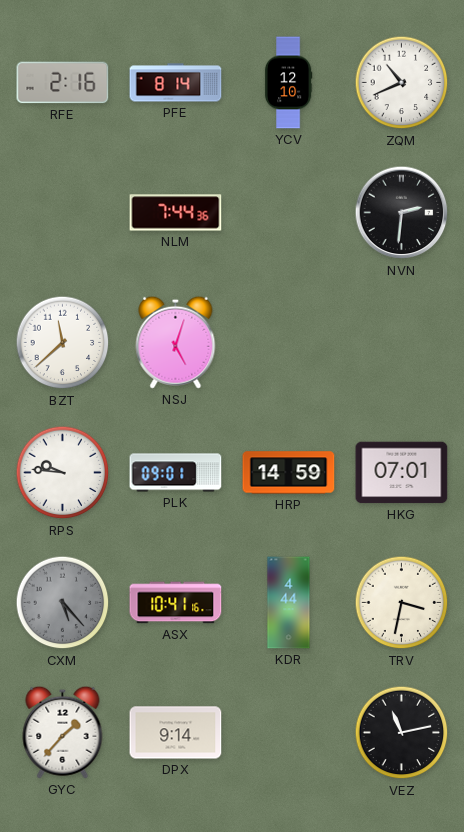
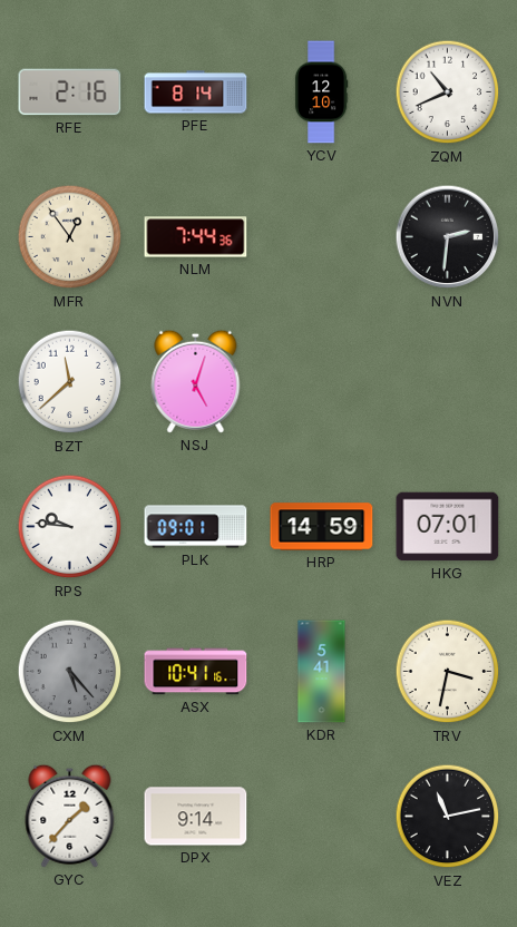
MFR: none -> 12:54
KDR: 4:44 -> 5:41
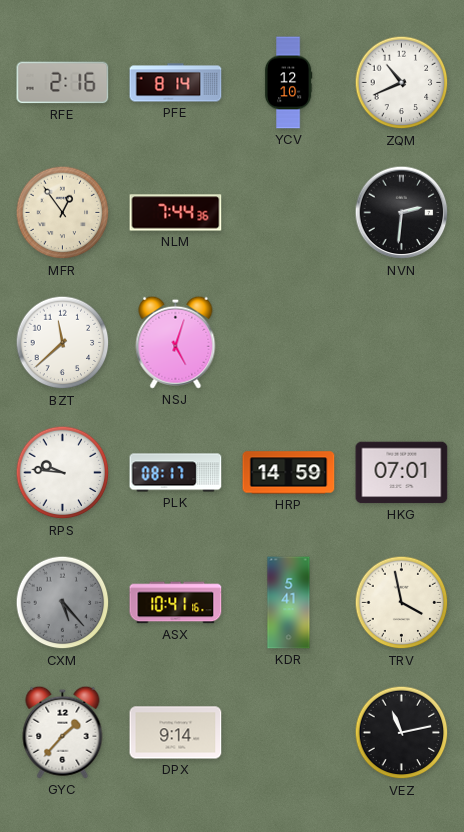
PLK: 09:01 -> 08:17
TRV: 3:32 -> 3:58
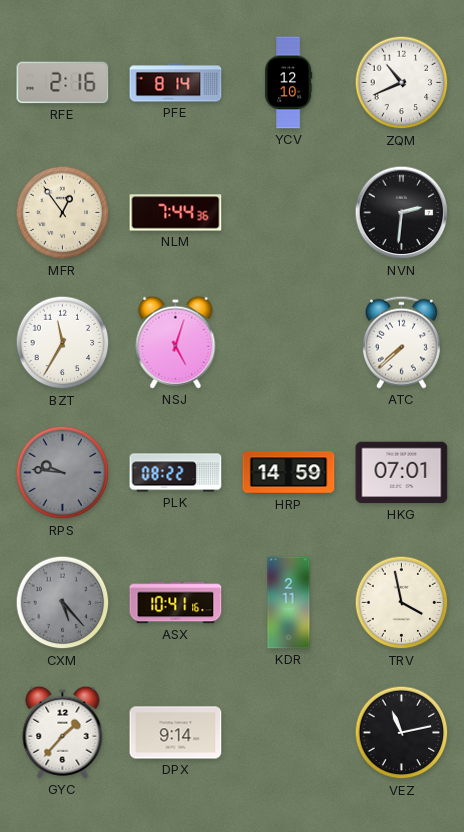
BZT: 11:38 -> 11:35
ATC: none -> 7:38
RPS dial: white -> grey
PLK: 08:17 -> 08:22
KDR: 5:41 -> 2:11
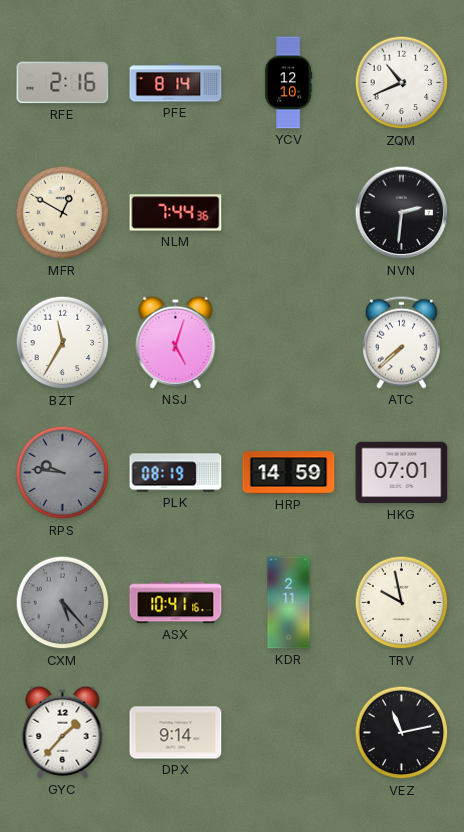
MFR: 12:54 -> 12:50
PLK: 08:22 -> 08:19
TRV: 3:58 -> 9:58
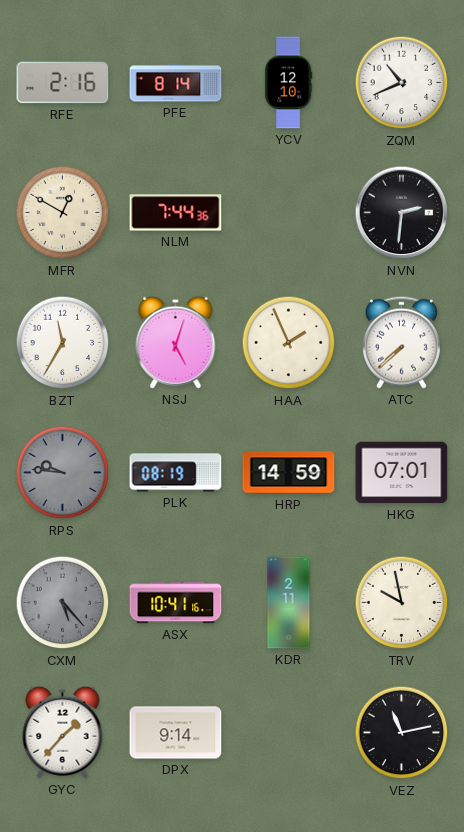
HAA: none -> 1:56
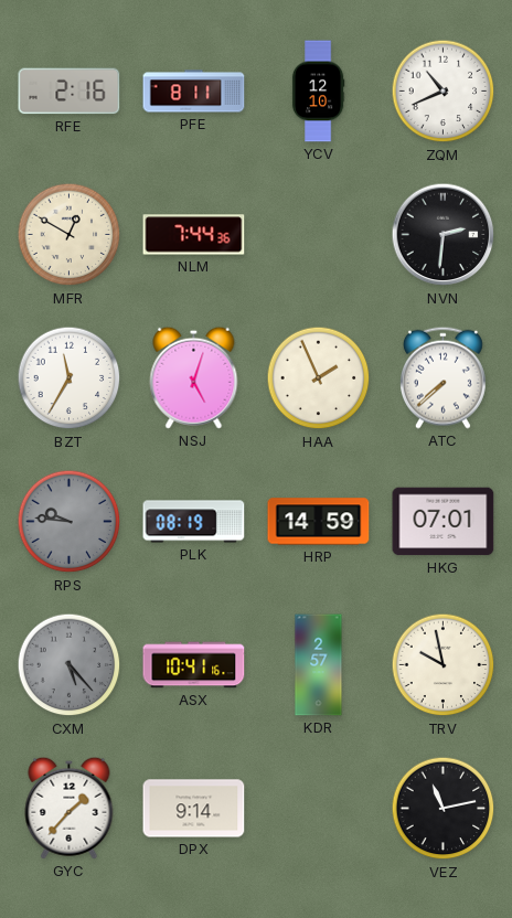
PFE: 8:14 -> 8:11
KDR: 2:11 -> 2:57
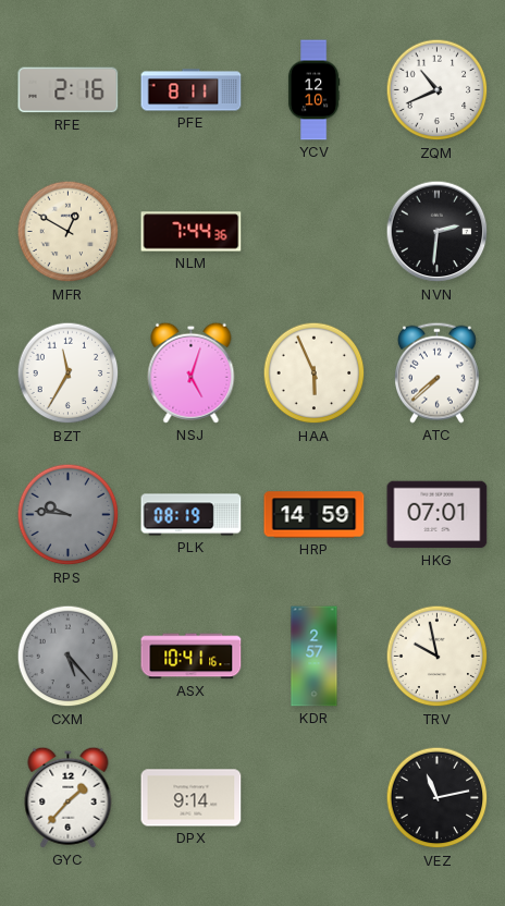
HAA: 1:56 -> 5:56
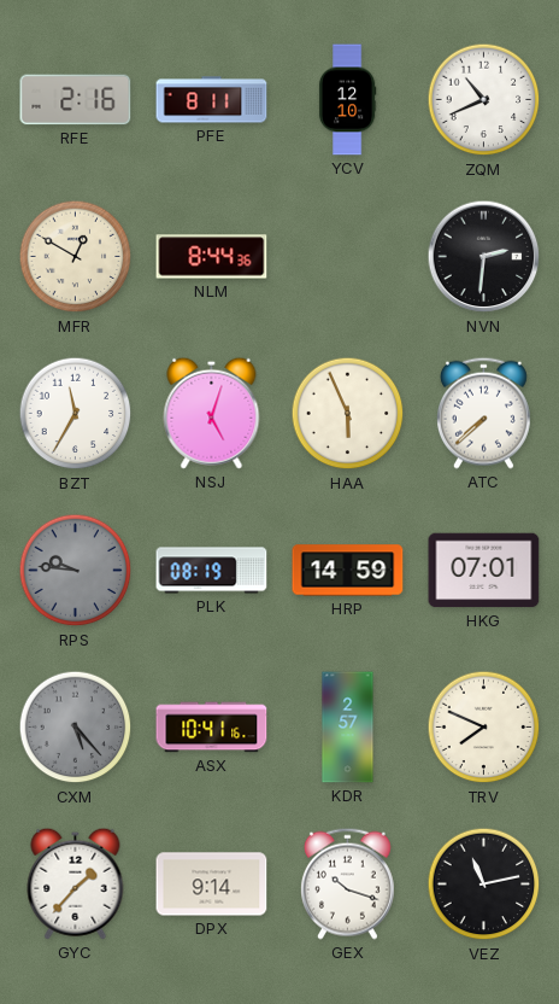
NLM: 7:44 -> 8:44
TRV: 9:58 -> 7:49
GEX: none -> 10:18
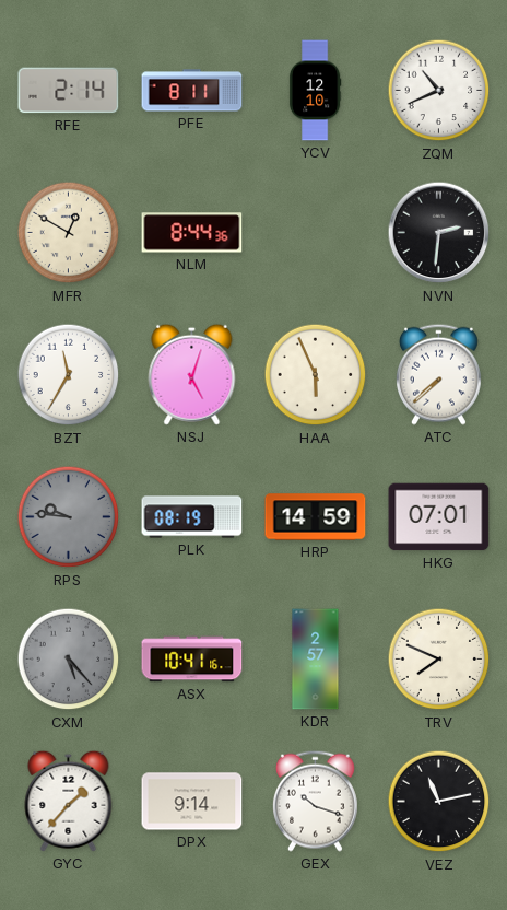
RFE: 2:16 -> 2:14
